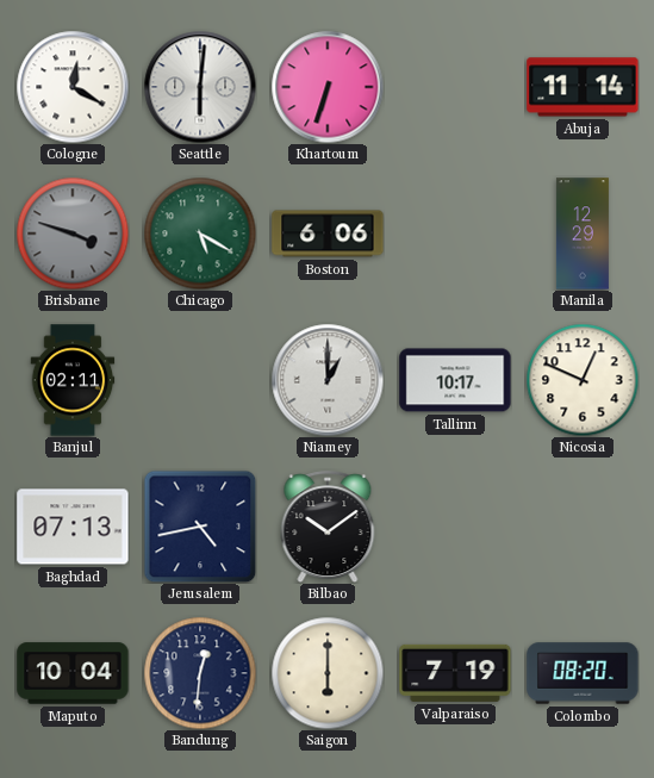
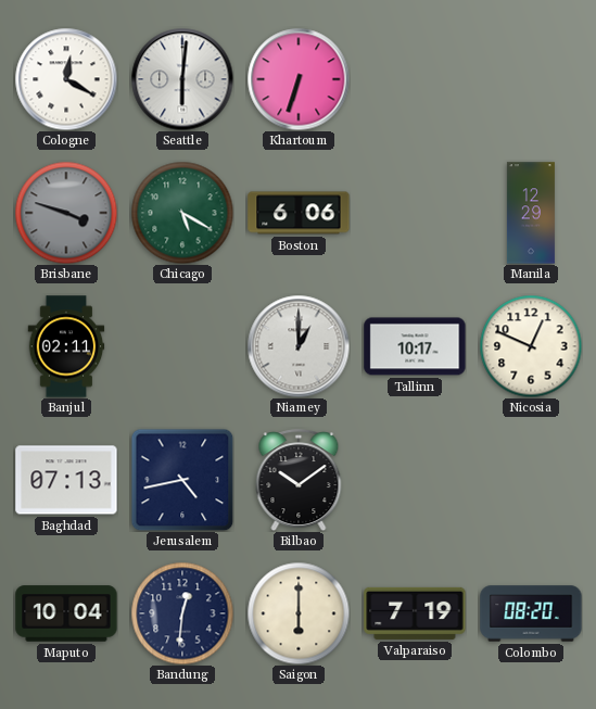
Abuja: 11:14 -> none
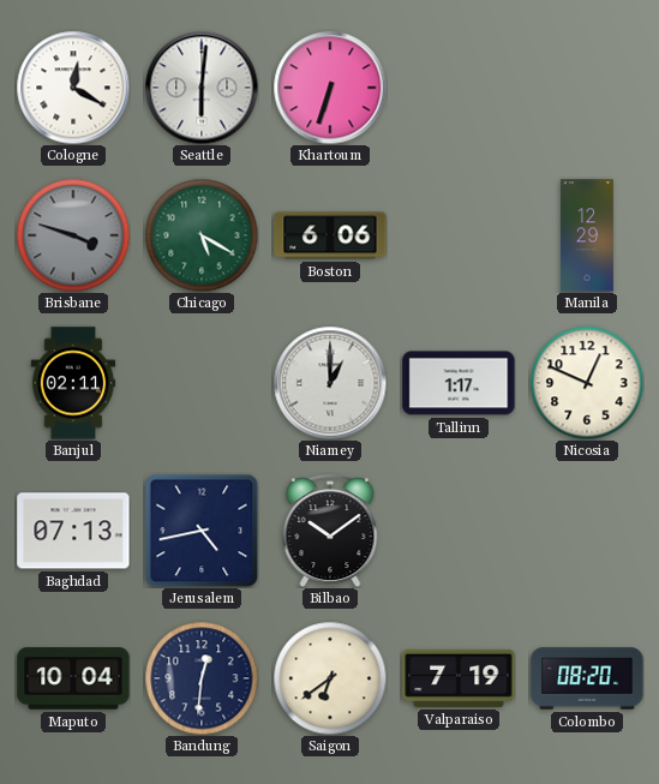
Tallinn: 10:17 -> 1:17
Saigon: 6:00 -> 6:39
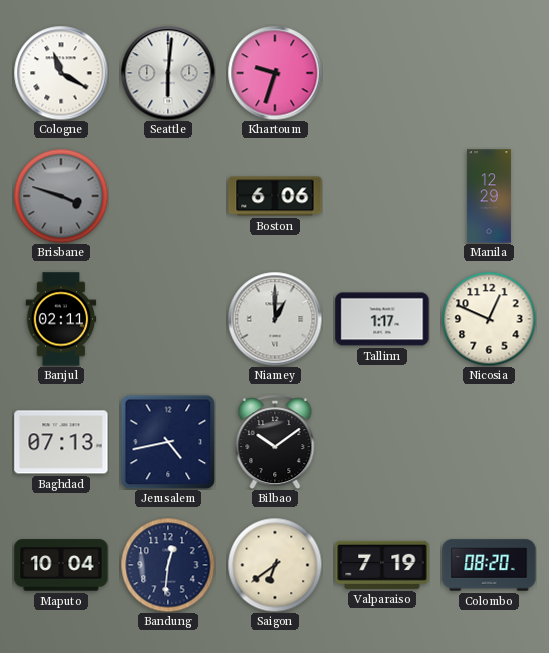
Cologne: 12:20 -> 11:20
Khartoum: 6:33 -> 9:33
Chicago: 5:20 -> none
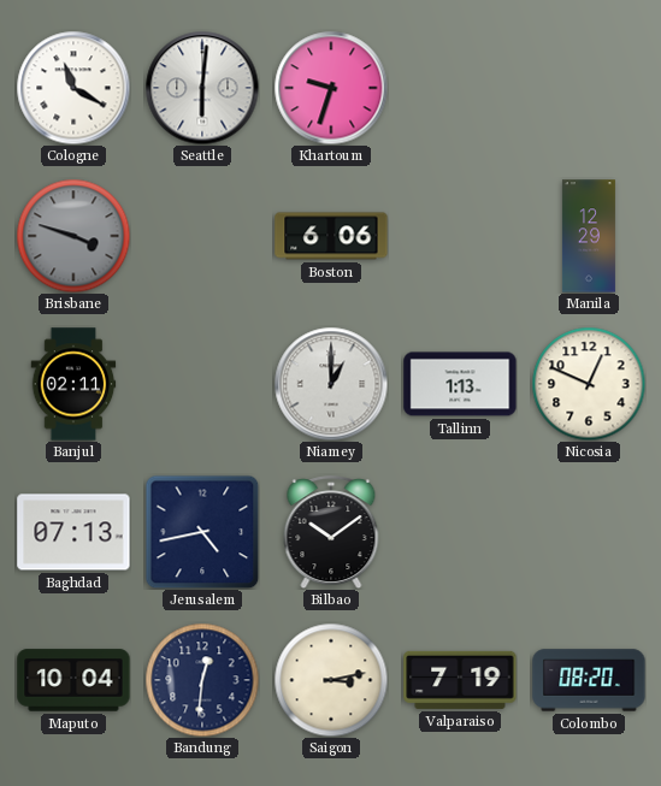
Tallinn: 1:17 -> 1:13
Saigon: 6:39 -> 3:13
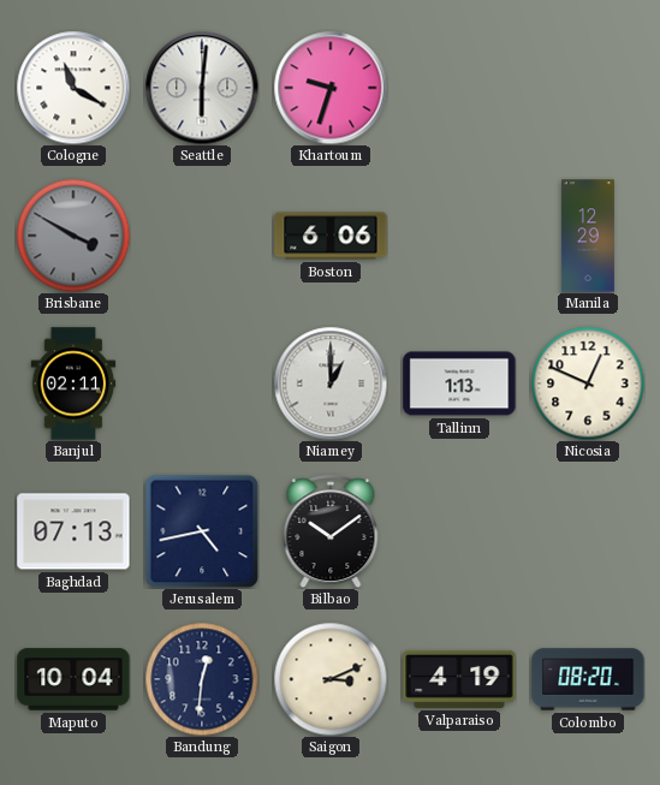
Brisbane: 3:48 -> 3:50
Saigon: 3:13 -> 3:11
Valparaiso: 7:19 -> 4:19
